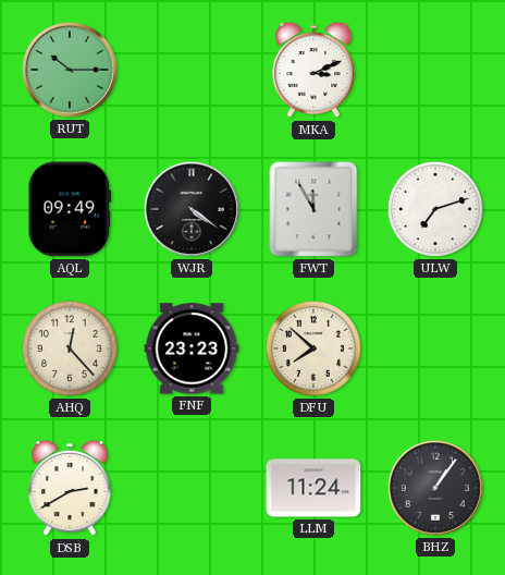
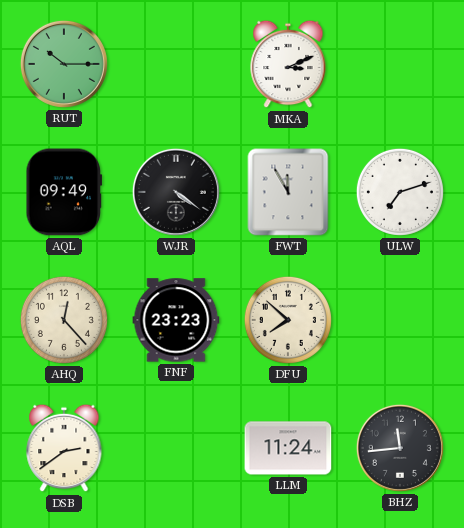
DSB: 2:40 -> 2:39
BHZ: 1:06 -> 11:44
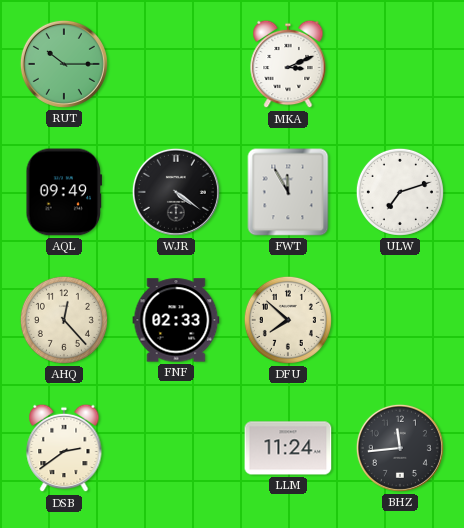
FNF: 23:23 -> 02:33
